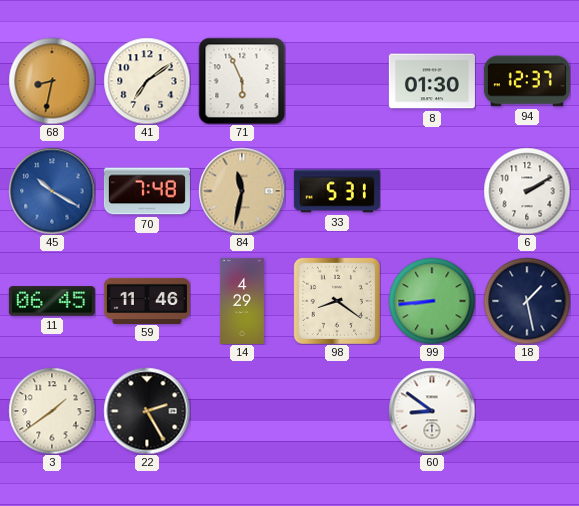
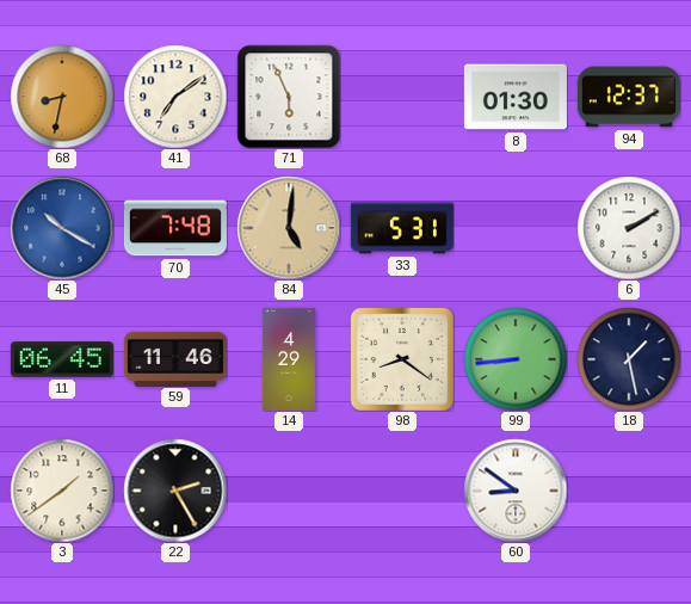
84: 11:32 -> 5:01
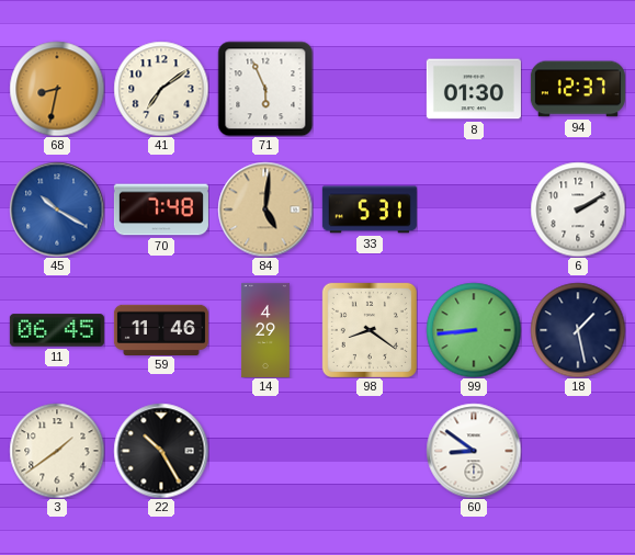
22: 2:25 -> 10:25
